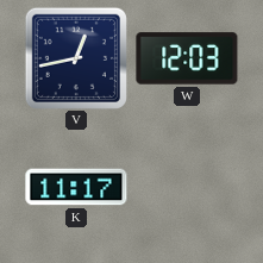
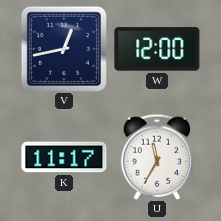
W: 12:03 -> 12:00
U: none -> 11:35
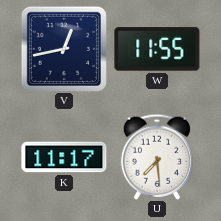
W: 12:00 -> 11:55
U: 11:35 -> 7:29
